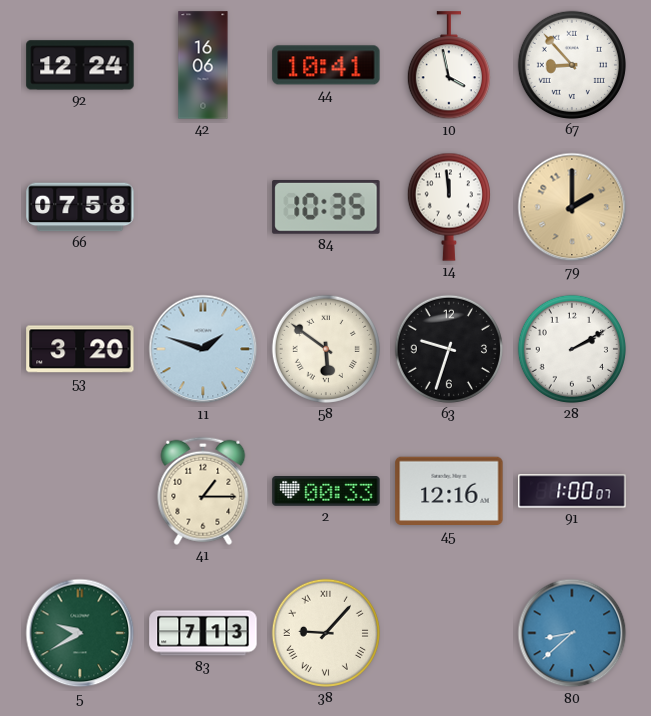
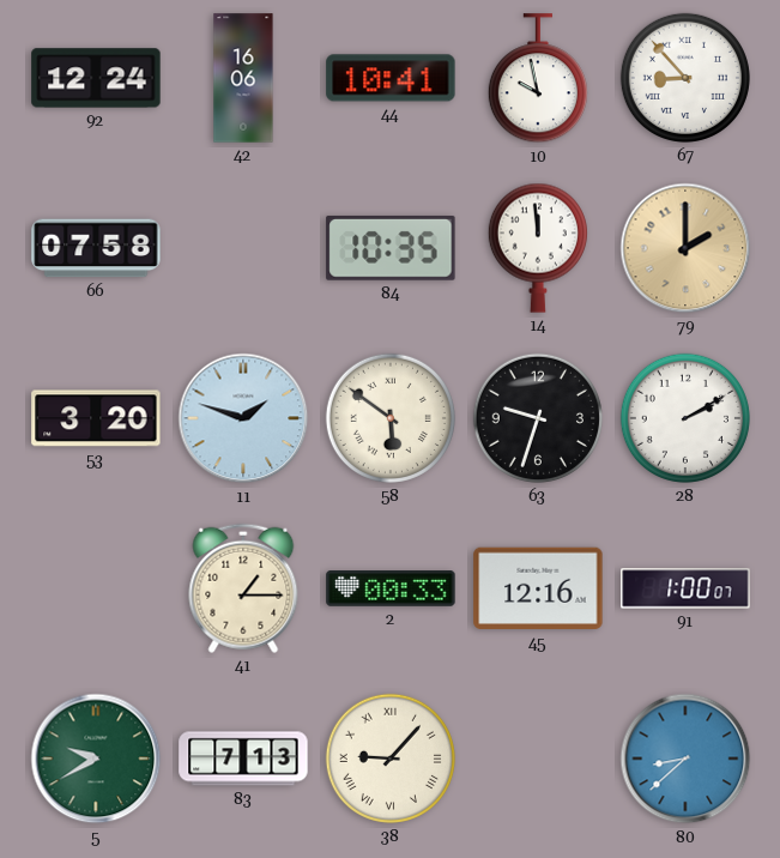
10: 3:58 -> 9:58
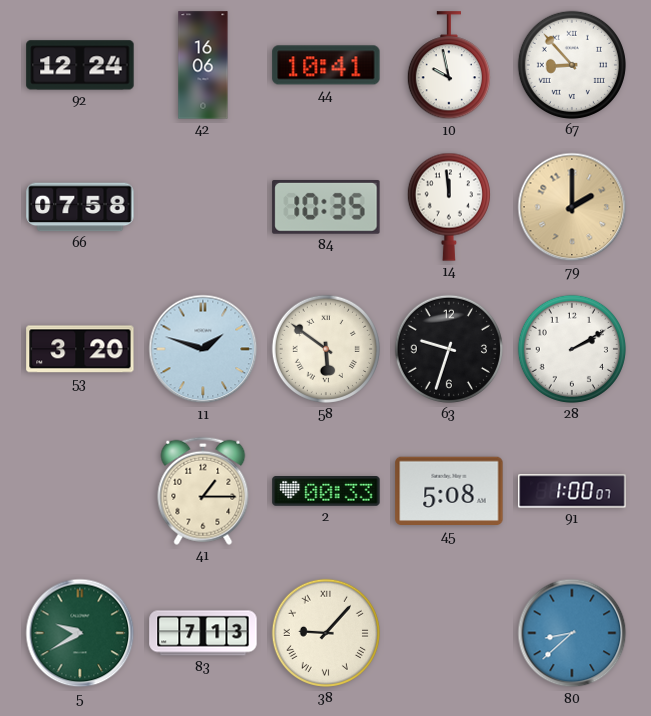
45: 12:16 -> 5:08
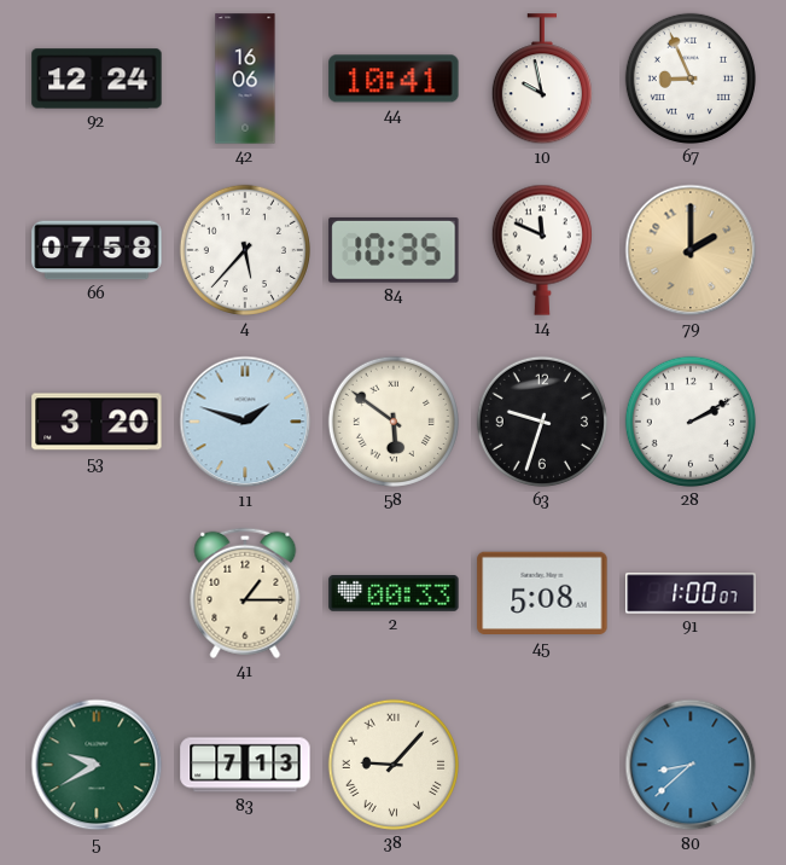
67: 8:53 -> 8:56
4: none -> 5:37
14: 11:59 -> 11:49
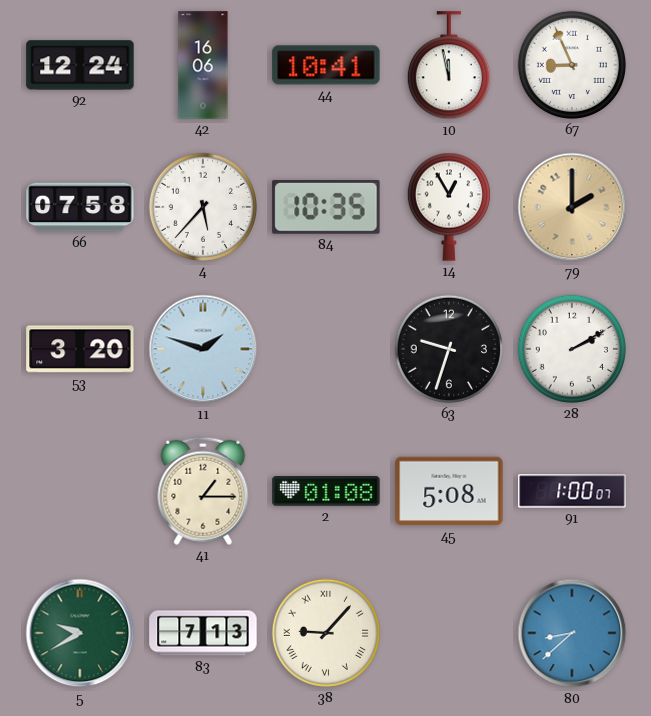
10: 9:58 -> 11:58
14: 11:49 -> 12:55
58: 5:51 -> none
2: 00:33 -> 01:08
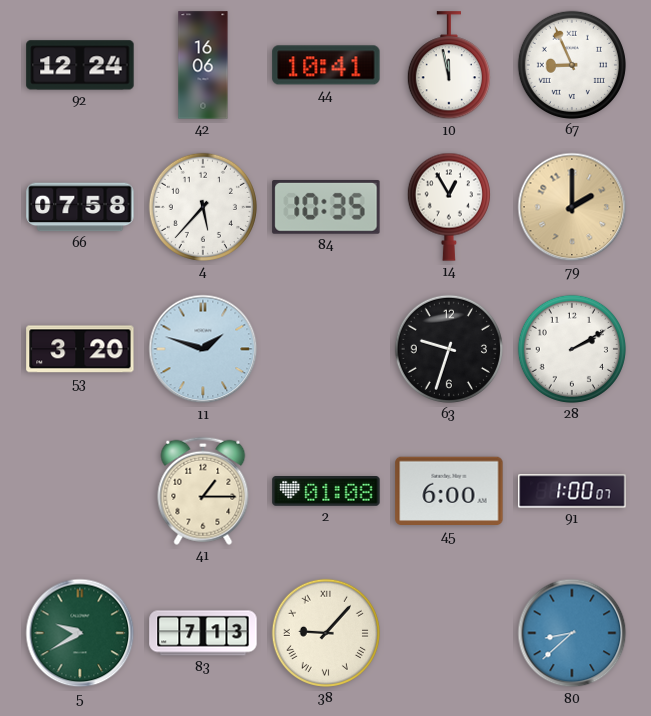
45: 5:08 -> 6:00
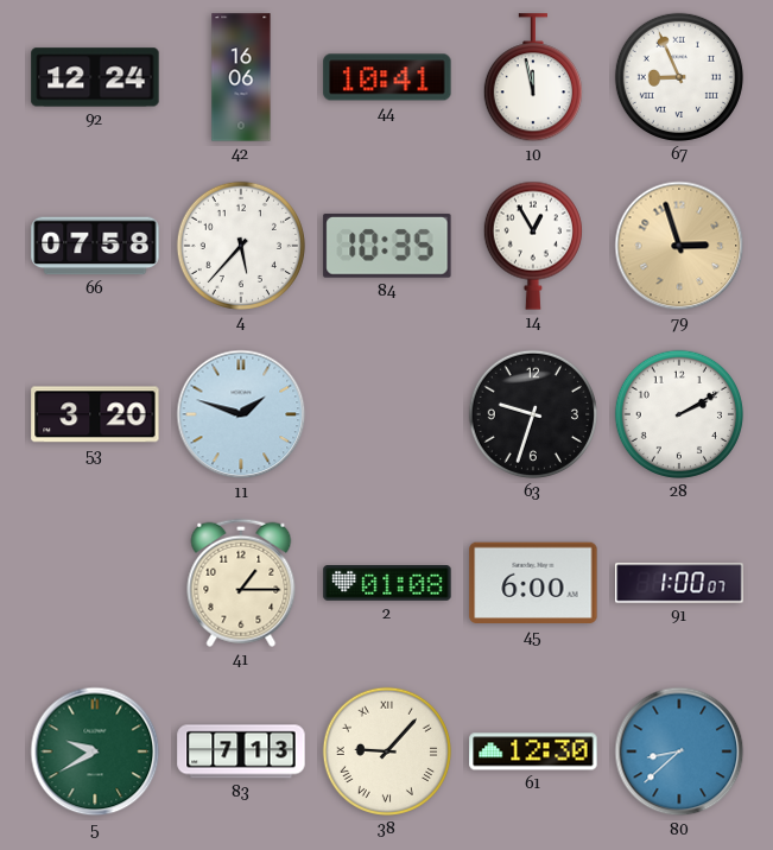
79: 2:00 -> 2:57
61: none -> 12:30
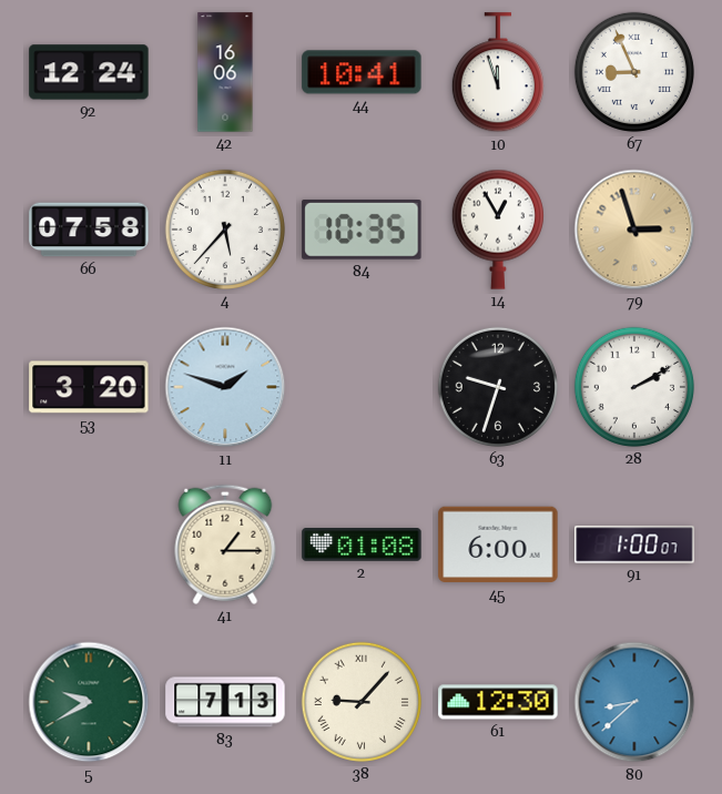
10: 11:58 -> 11:57
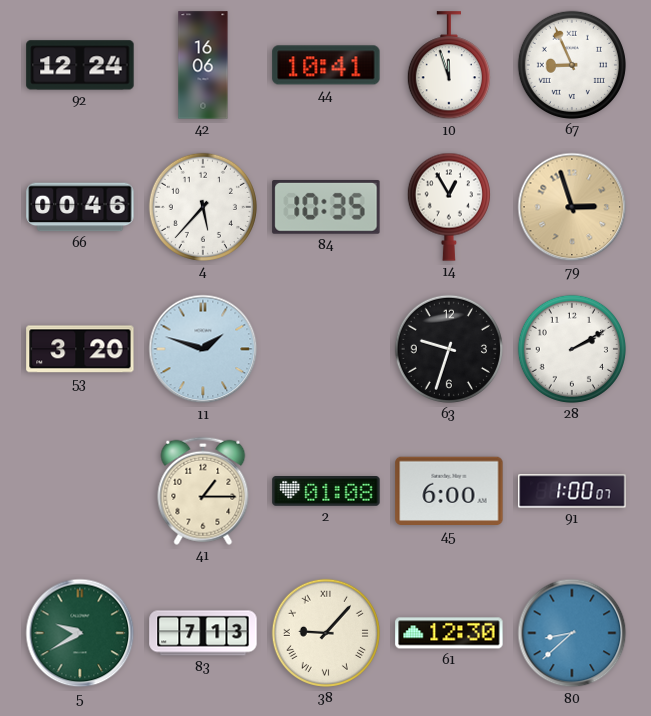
66: 07:58 -> 00:46
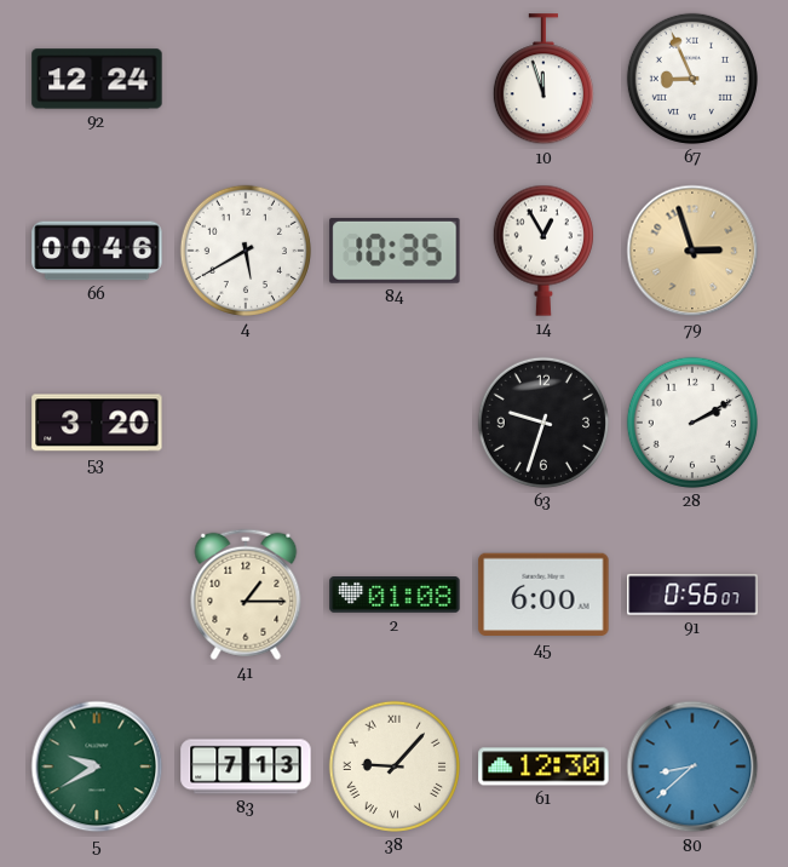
42: 16:06 -> none
44: 10:41 -> none
4: 5:37 -> 5:40
11: 1:48 -> none
91: 1:00 -> 0:56
